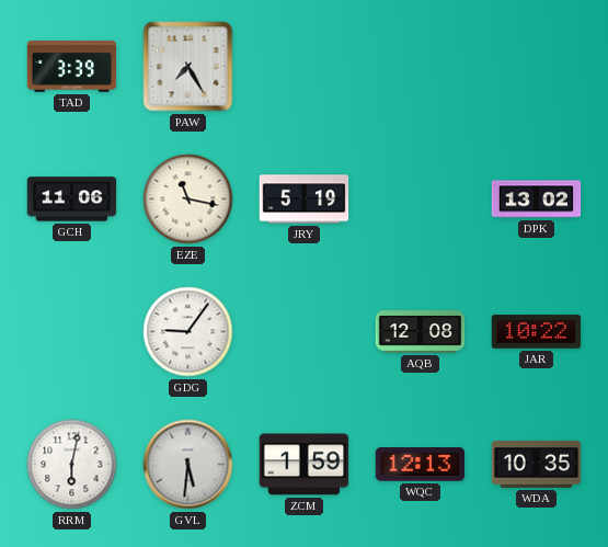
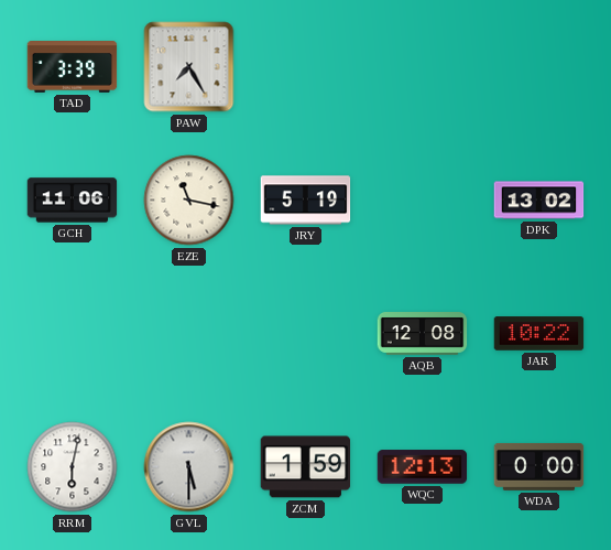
GDG: 9:06 -> none
GVL: 5:31 -> 5:30
WDA: 10:35 -> 0:00
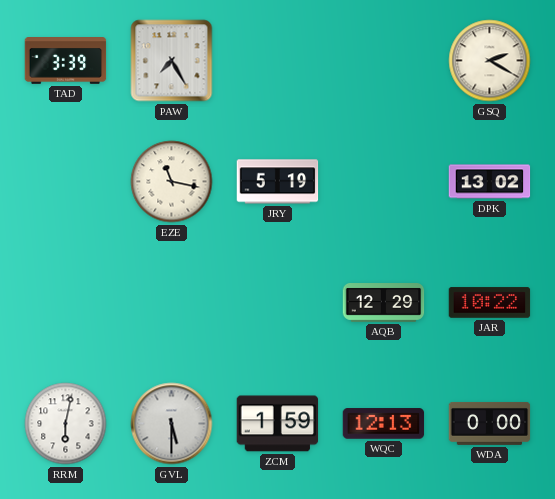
GSQ: none -> 2:20
GCH: 11:06 -> none
AQB: 12:08 -> 12:29
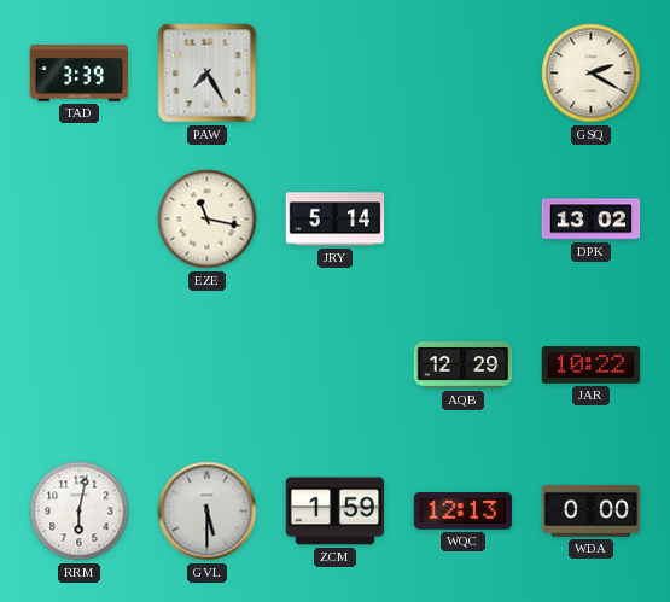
JRY: 5:19 -> 5:14
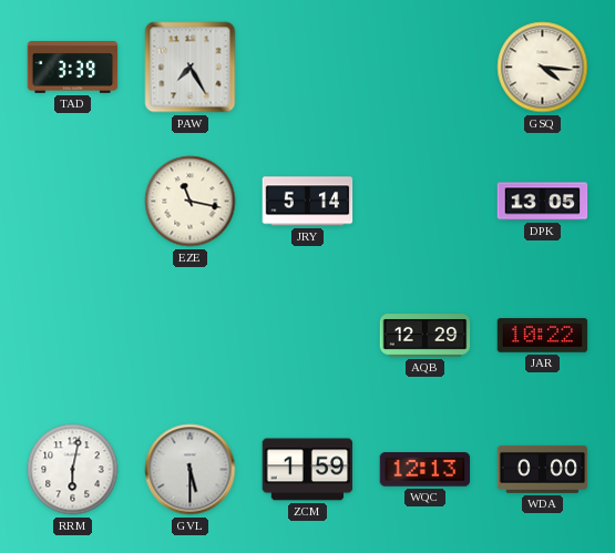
GSQ: 2:20 -> 4:16
DPK: 13:02 -> 13:05
